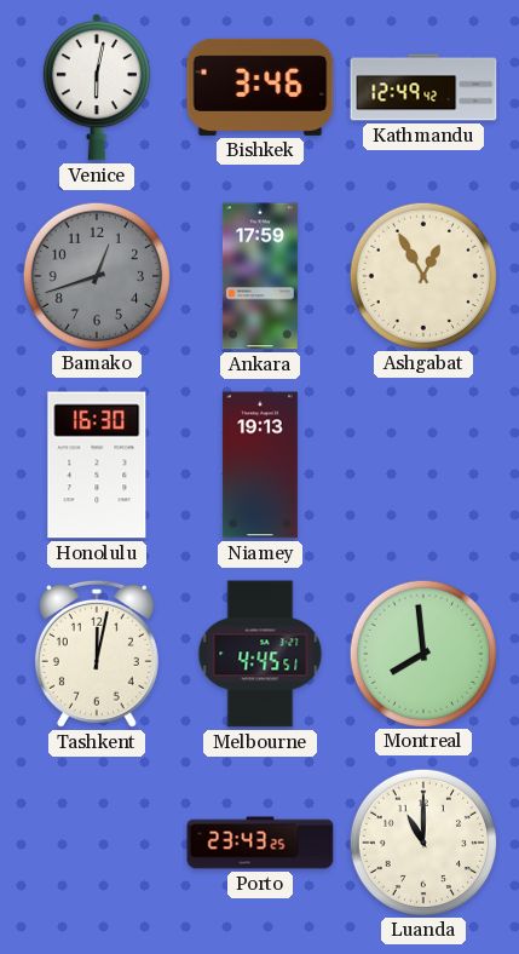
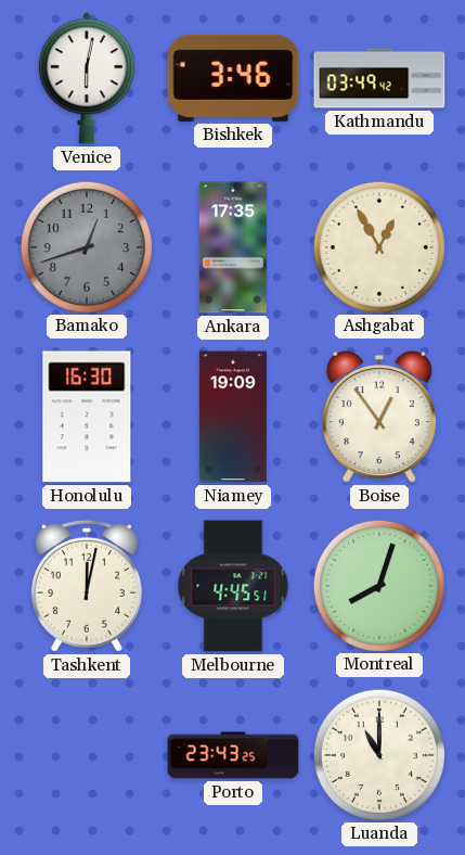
Kathmandu: 12:49 -> 03:49
Ankara: 17:59 -> 17:35
Niamey: 19:13 -> 19:09
Boise: none -> 12:54
Montreal: 7:59 -> 8:03
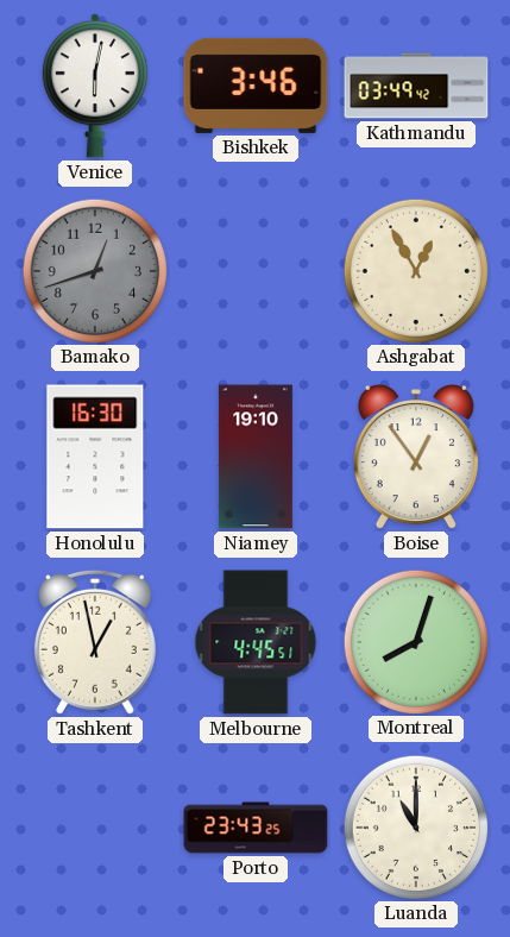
Ankara: 17:35 -> none
Niamey: 19:09 -> 19:10
Tashkent: 12:02 -> 12:58
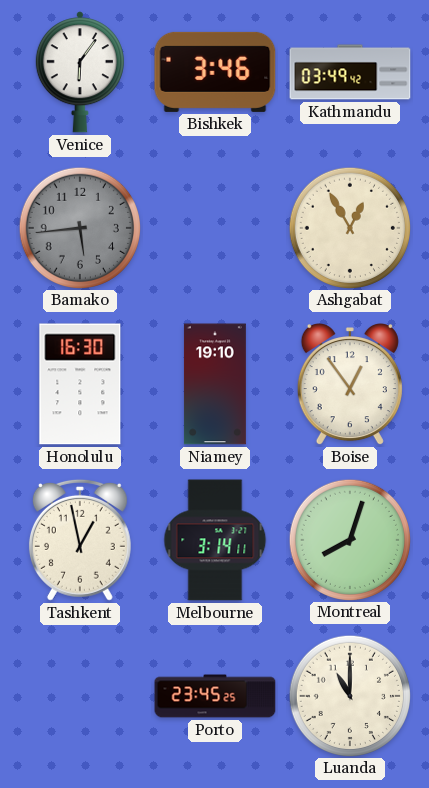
Venice: 6:02 -> 6:06
Bamako: 12:42 -> 5:44
Melbourne: 4:45 -> 3:14
Porto: 23:43 -> 23:45
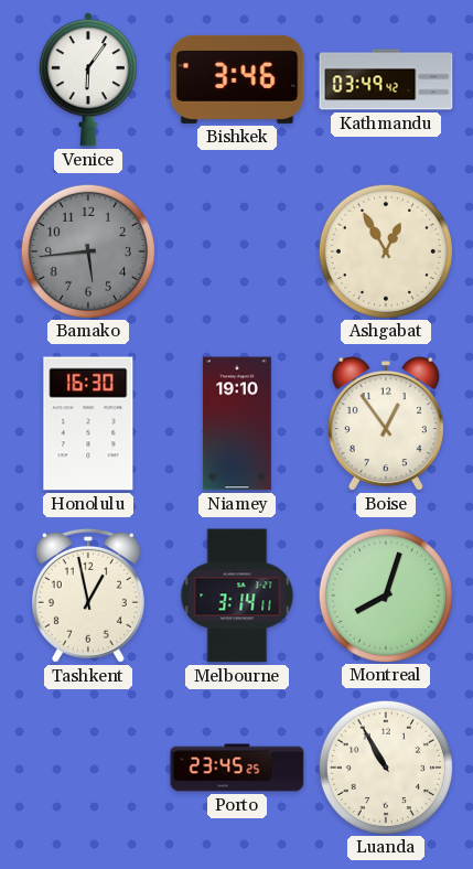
Luanda: 11:00 -> 10:55
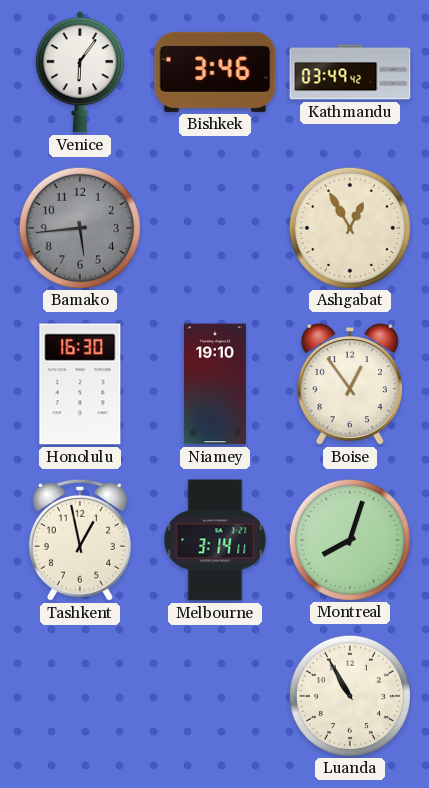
Porto: 23:45 -> none
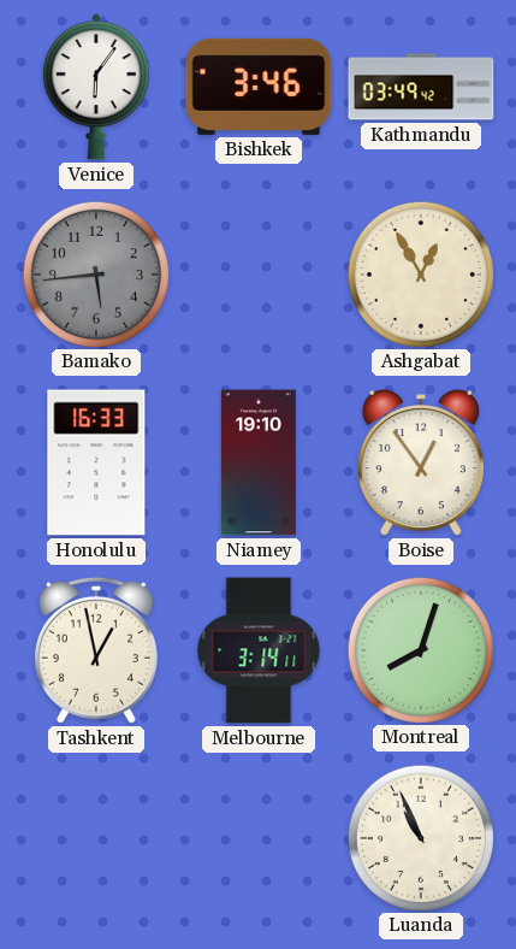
Honolulu: 16:30 -> 16:33
Luanda: 10:55 -> 10:56
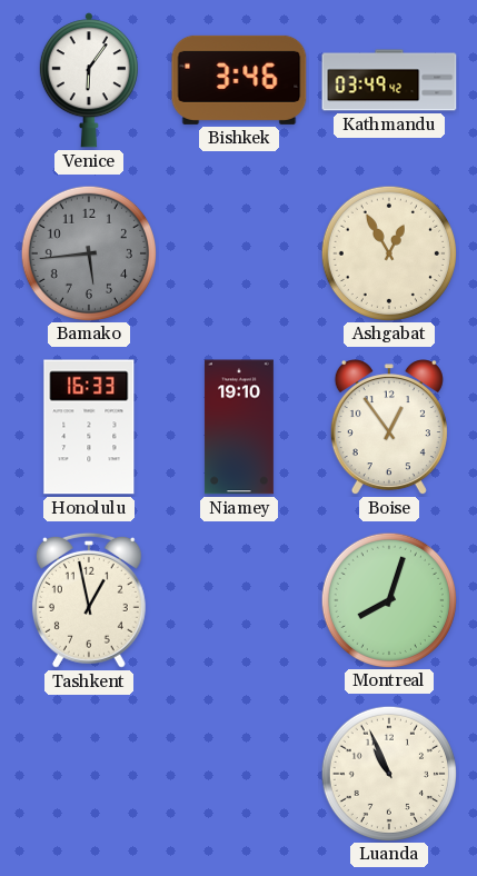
Melbourne: 3:14 -> none
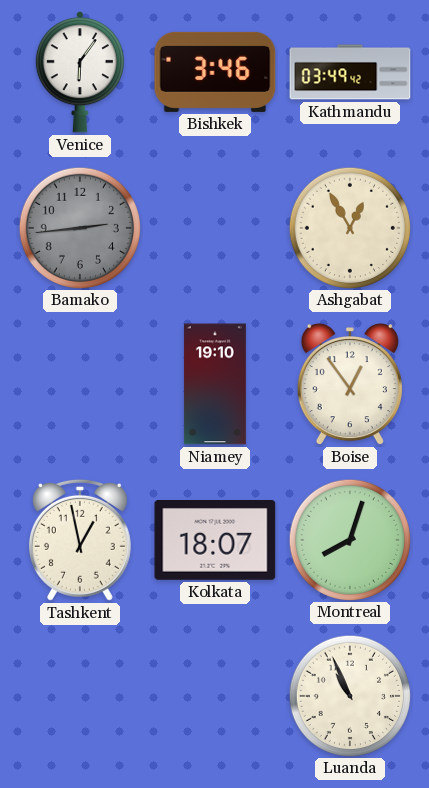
Bamako: 5:44 -> 2:44
Honolulu: 16:33 -> none
Kolkata: none -> 18:07
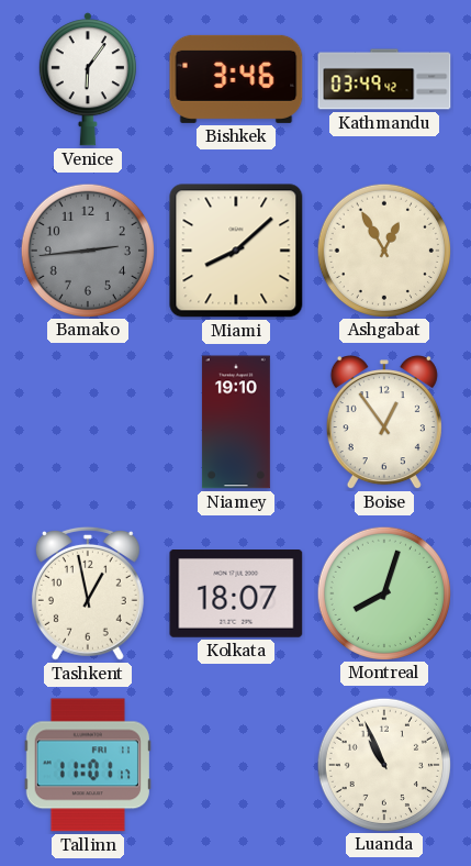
Miami: none -> 8:08
Tallinn: none -> 11:01
